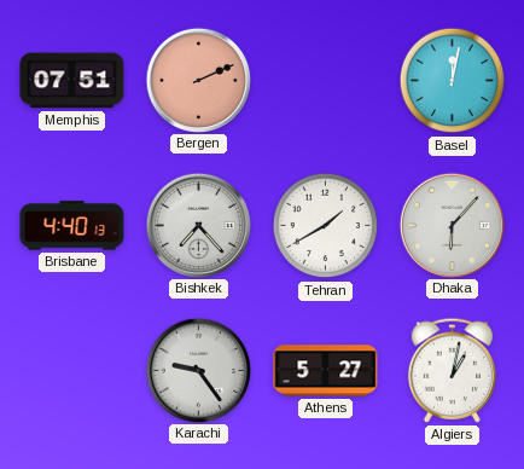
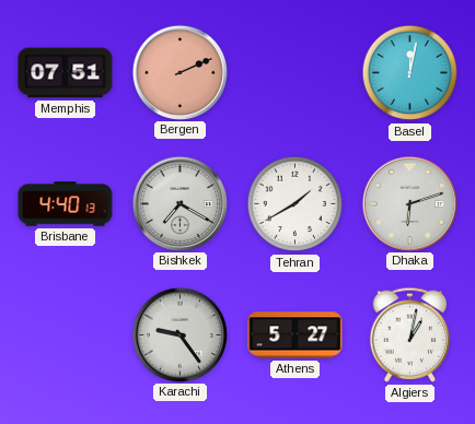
Bishkek: 7:23 -> 7:20
Dhaka: 6:07 -> 6:12
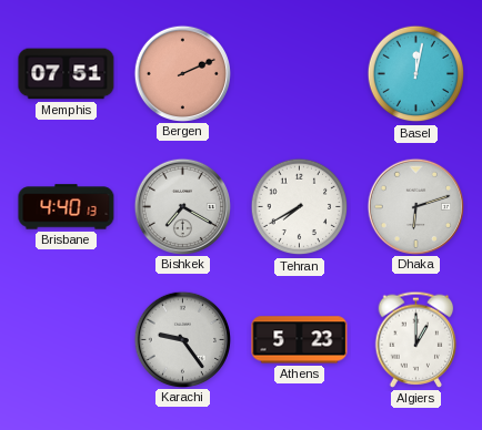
Tehran: 1:40 -> 7:40
Athens: 5:27 -> 5:23
Algiers: 1:02 -> 1:00
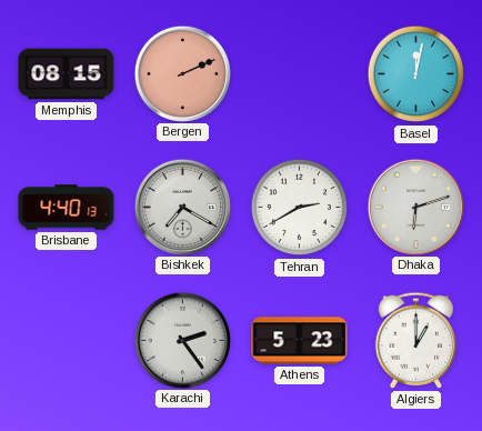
Memphis: 07:51 -> 08:15
Tehran: 7:40 -> 2:40
Karachi: 9:24 -> 2:24
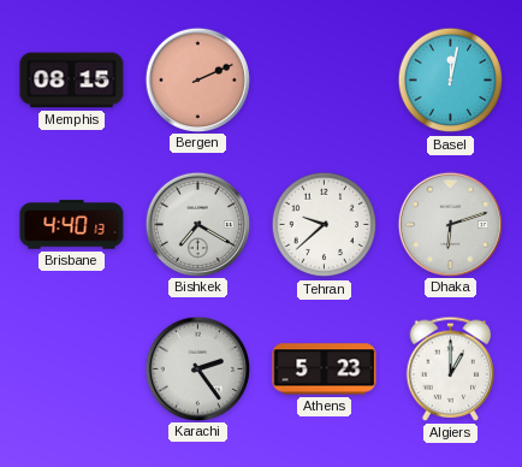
Tehran: 2:40 -> 9:38
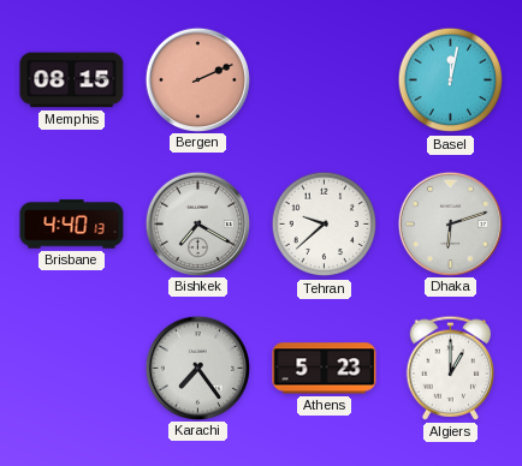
Karachi: 2:24 -> 7:24
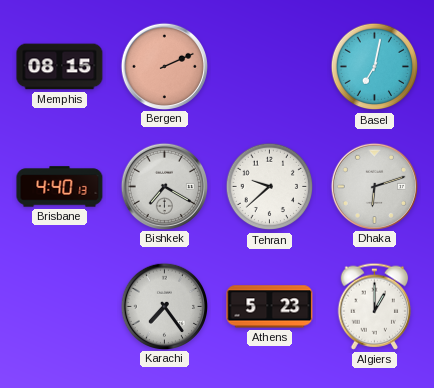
Basel: 12:02 -> 7:02
